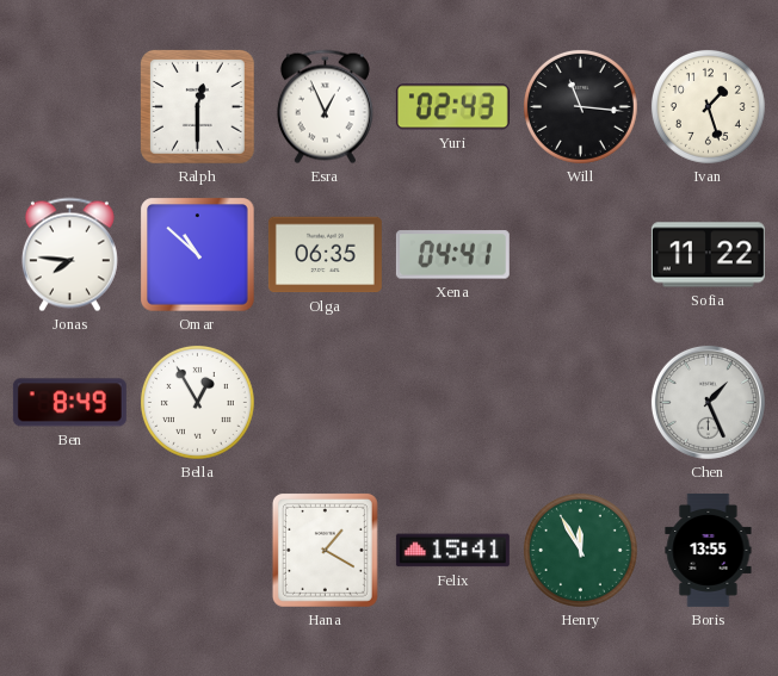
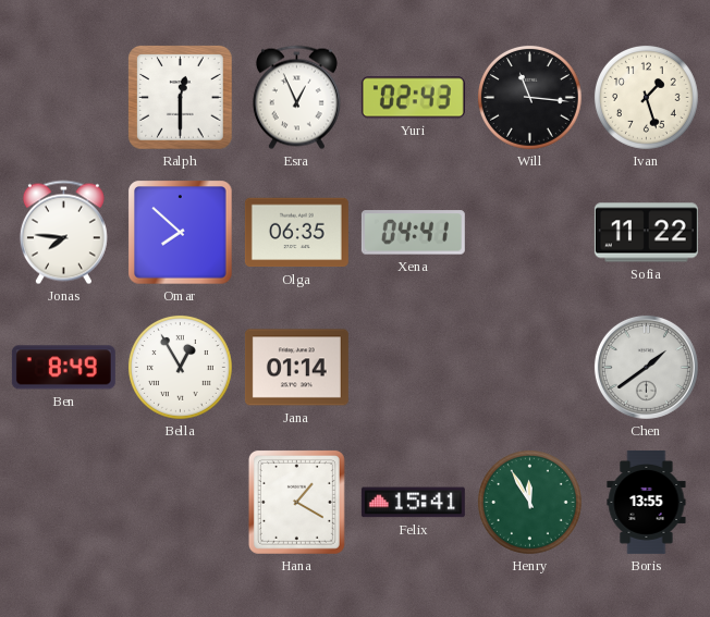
Omar: 10:52 -> 7:52
Jana: none -> 01:14
Chen: 1:26 -> 1:39
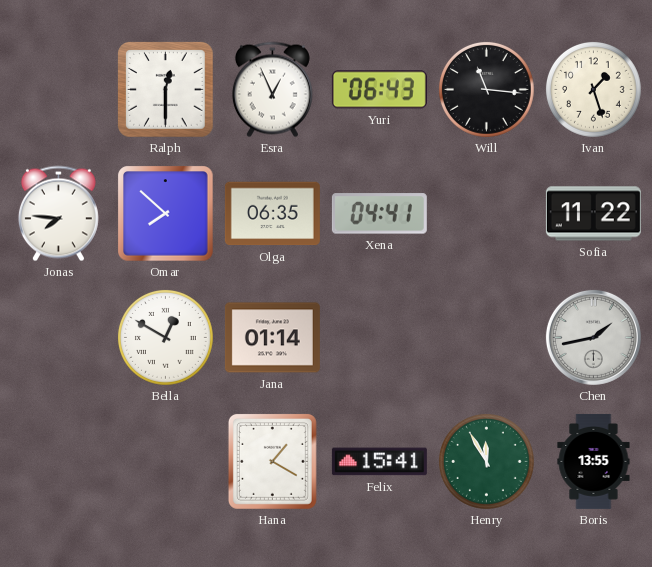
Yuri: 02:43 -> 06:43
Ben: 8:49 -> none
Bella: 12:55 -> 12:50
Chen: 1:39 -> 1:43
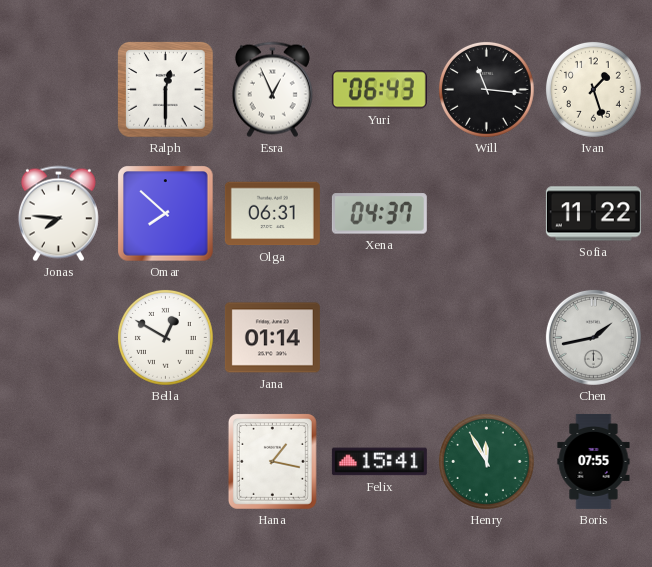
Olga: 06:35 -> 06:31
Xena: 04:41 -> 04:37
Hana: 1:20 -> 1:17
Boris: 13:55 -> 07:55
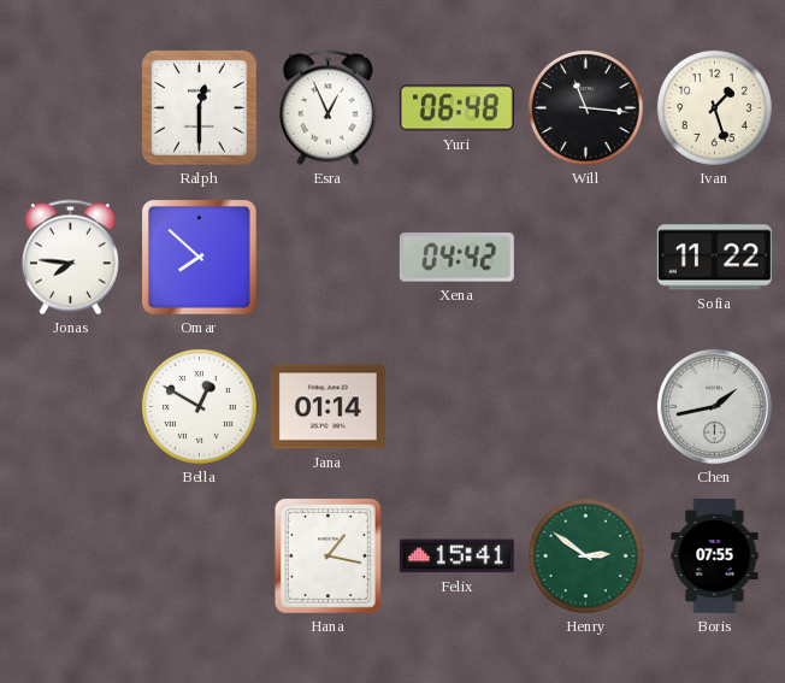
Yuri: 06:43 -> 06:48
Olga: 06:31 -> none
Xena: 04:37 -> 04:42
Henry: 11:55 -> 2:51
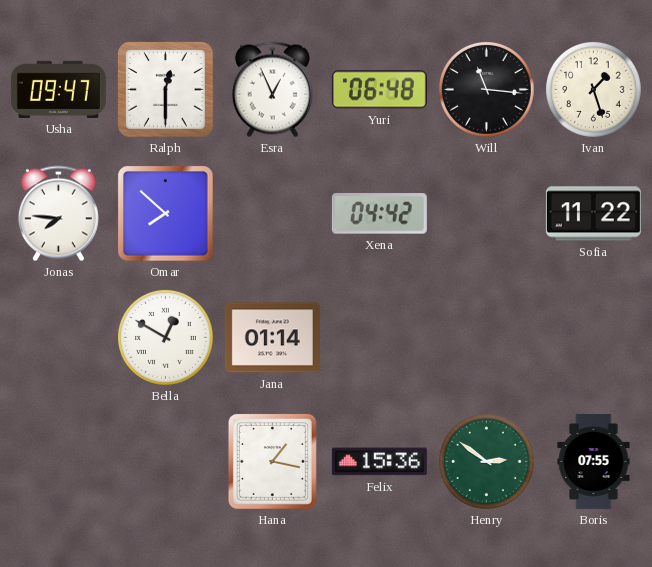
Usha: none -> 09:47
Chen: 1:43 -> none
Felix: 15:41 -> 15:36
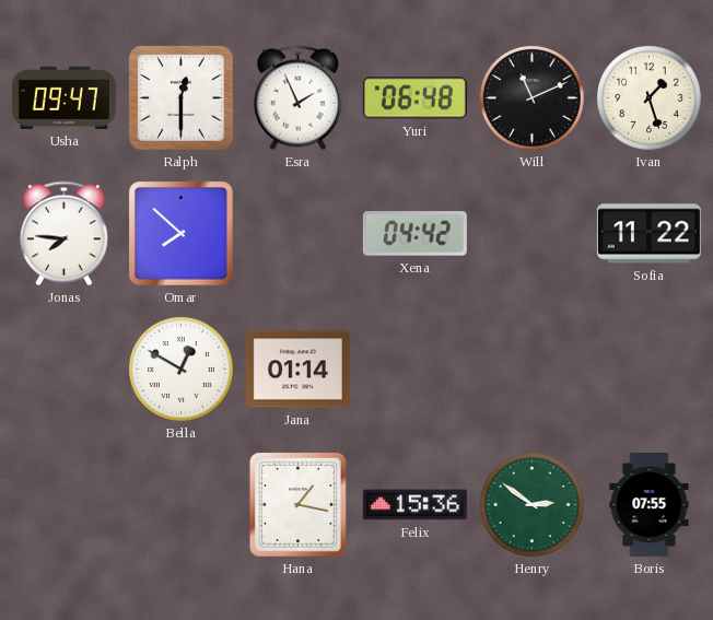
Esra: 12:56 -> 1:56
Will: 11:16 -> 11:11
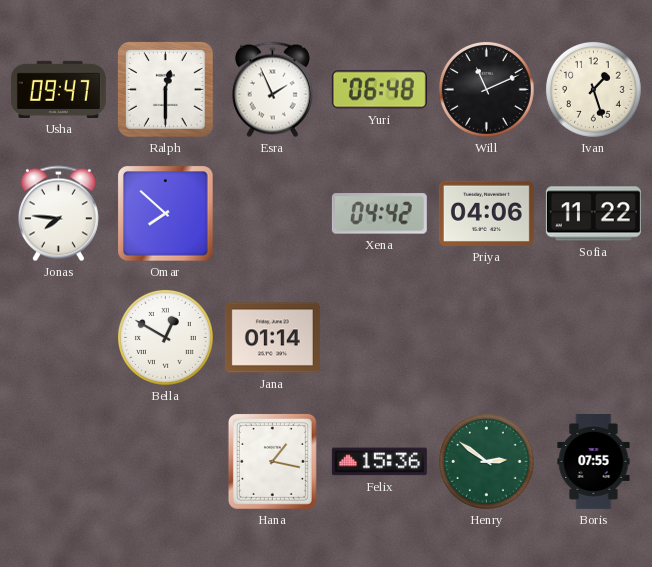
Priya: none -> 04:06
